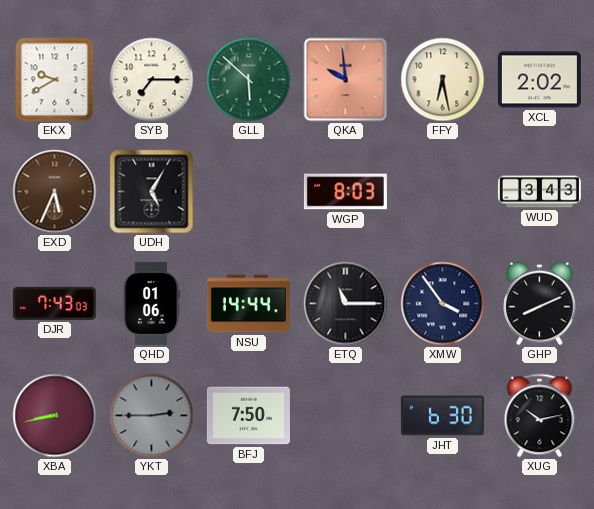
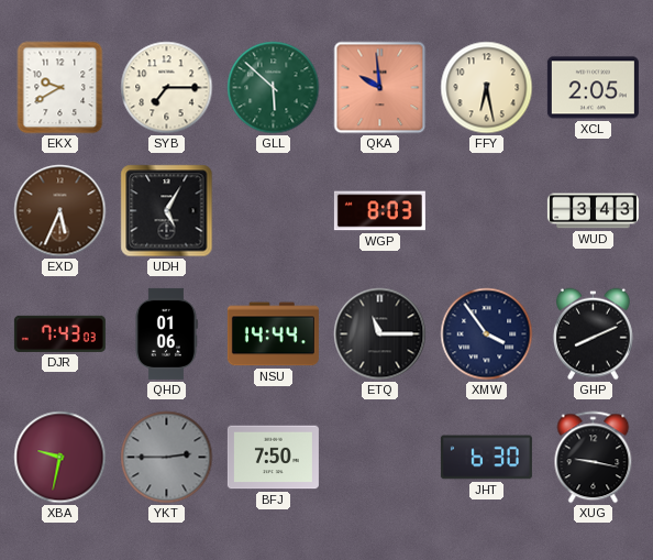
XCL: 2:02 -> 2:05
XBA: 8:43 -> 9:32
XUG: 10:13 -> 9:17
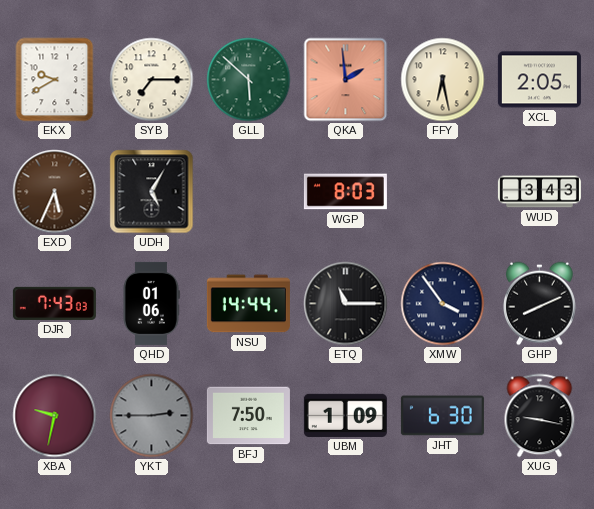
QKA: 9:59 -> 1:59
UBM: none -> 1:09
